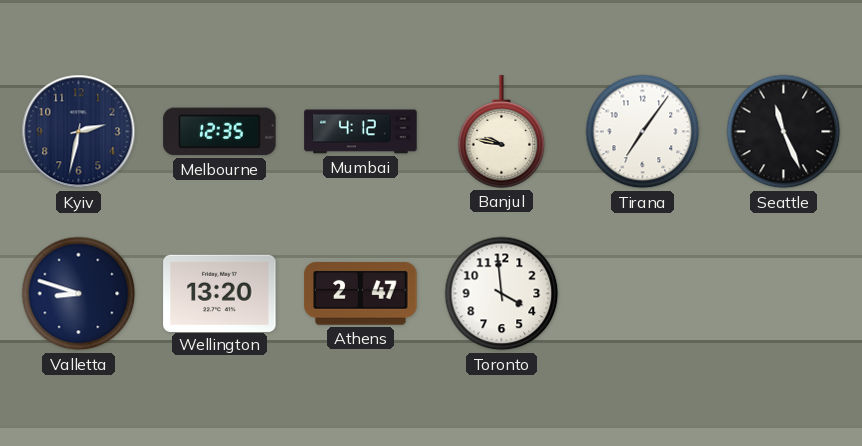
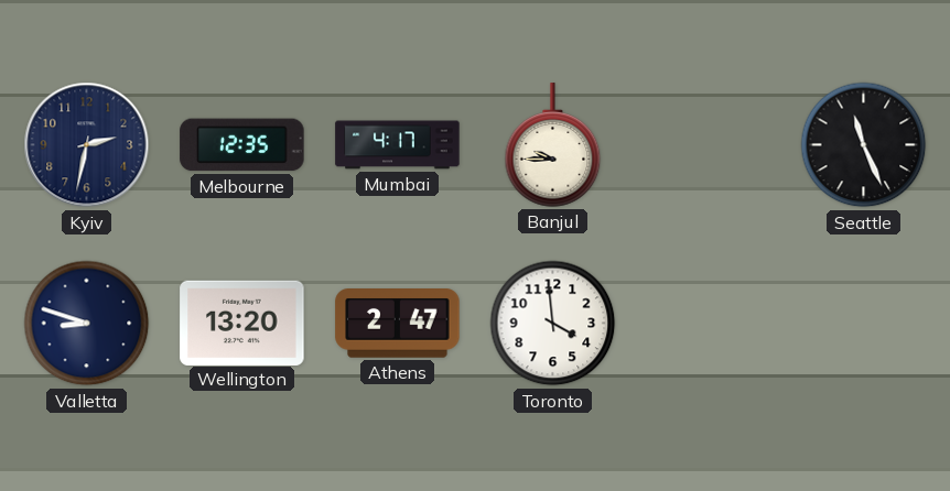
Mumbai: 4:12 -> 4:17
Banjul: 9:47 -> 9:45
Tirana: 7:06 -> none
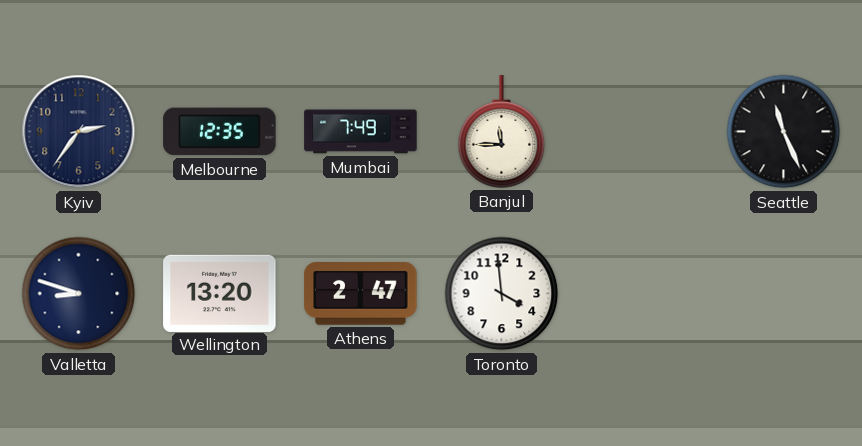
Kyiv: 2:32 -> 2:36
Mumbai: 4:17 -> 7:49
Banjul: 9:45 -> 11:45
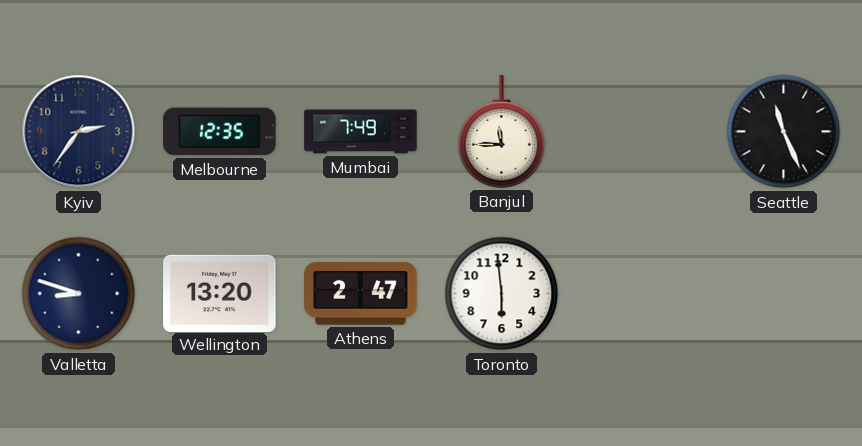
Toronto: 3:59 -> 5:59
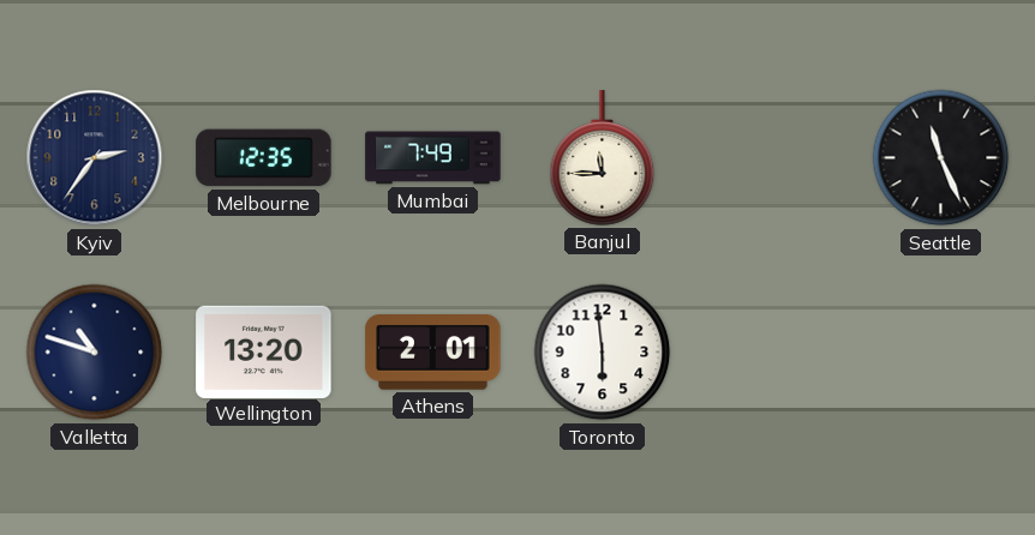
Valletta: 8:48 -> 10:48
Athens: 2:47 -> 2:01
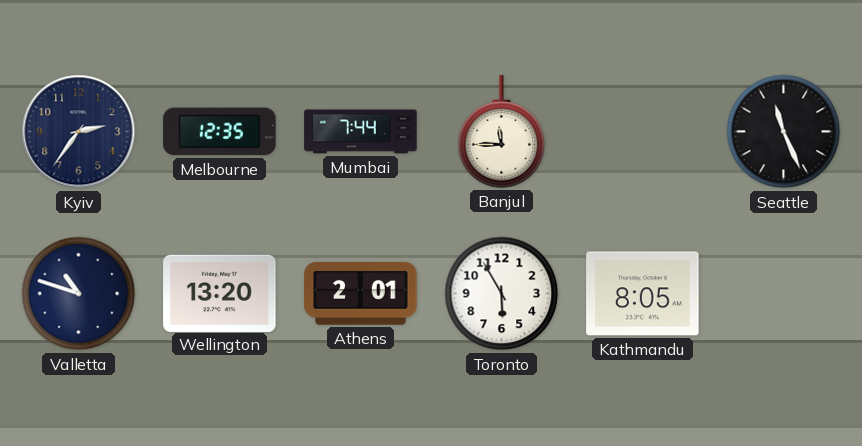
Mumbai: 7:49 -> 7:44
Toronto: 5:59 -> 5:55
Kathmandu: none -> 8:05
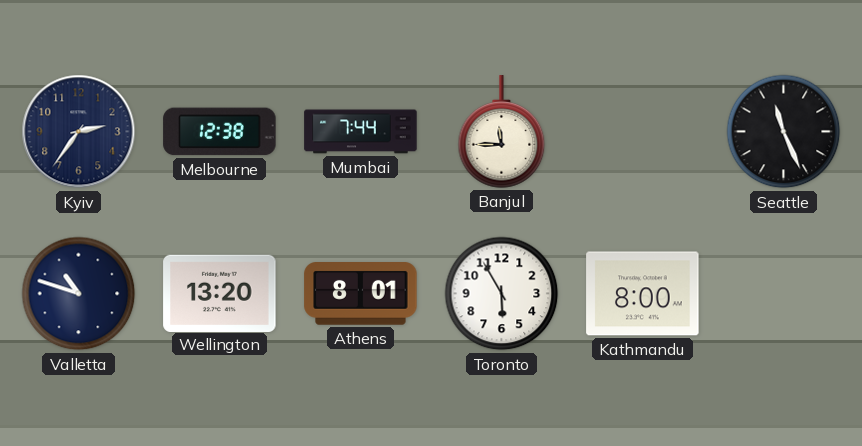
Melbourne: 12:35 -> 12:38
Athens: 2:01 -> 8:01
Kathmandu: 8:05 -> 8:00
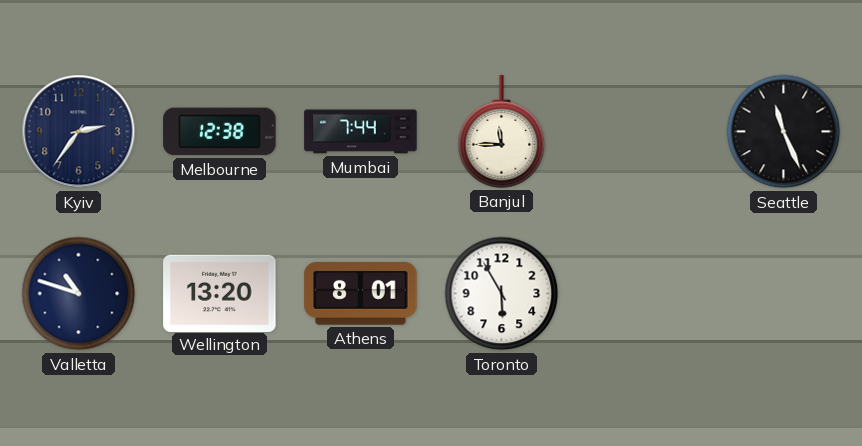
Kathmandu: 8:00 -> none
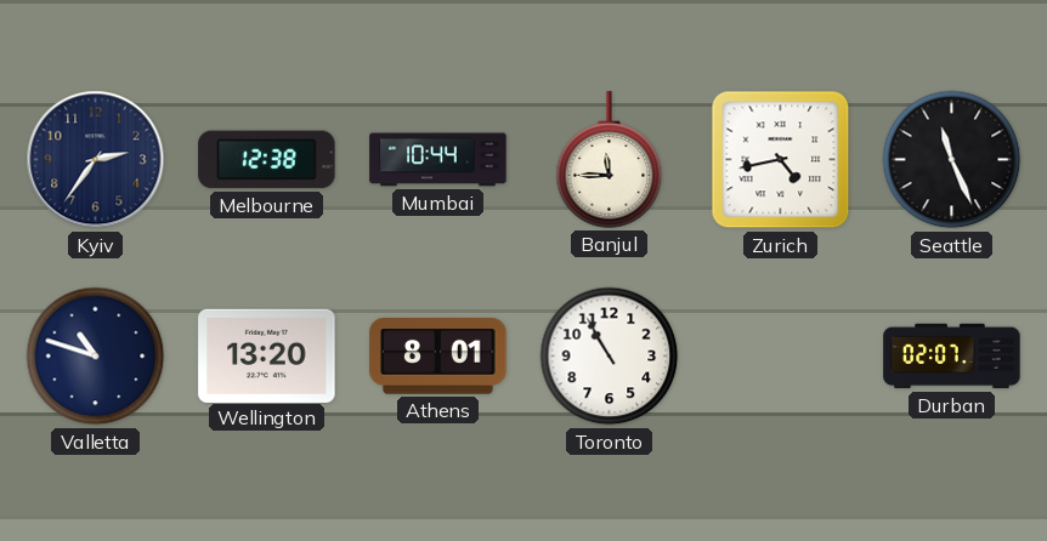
Mumbai: 7:44 -> 10:44
Zurich: none -> 4:43
Toronto: 5:55 -> 10:55
Durban: none -> 02:07
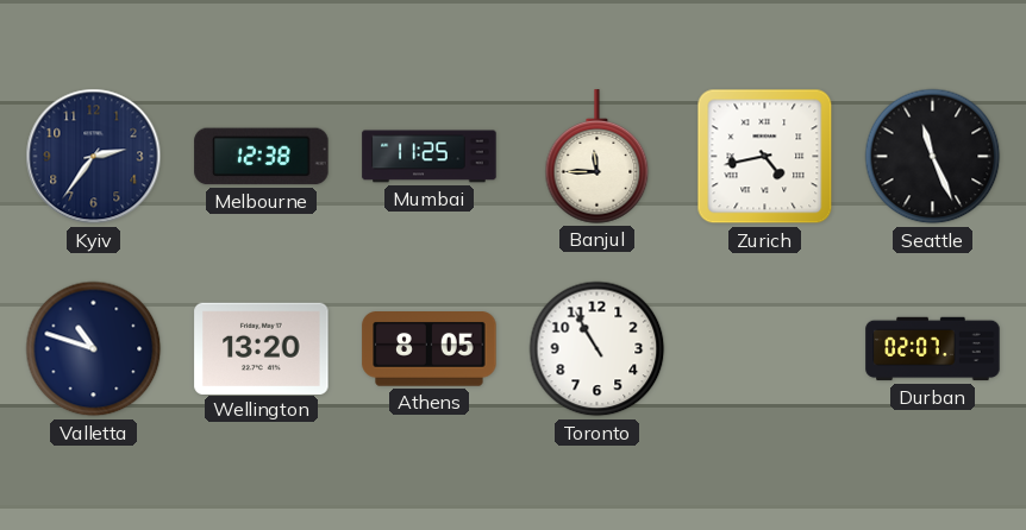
Mumbai: 10:44 -> 11:25
Athens: 8:01 -> 8:05
